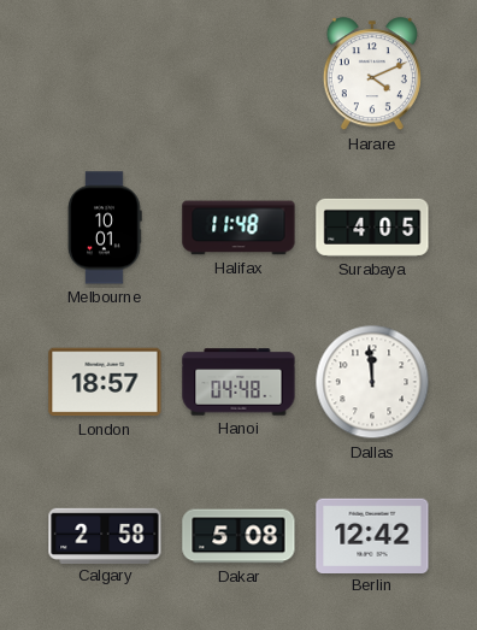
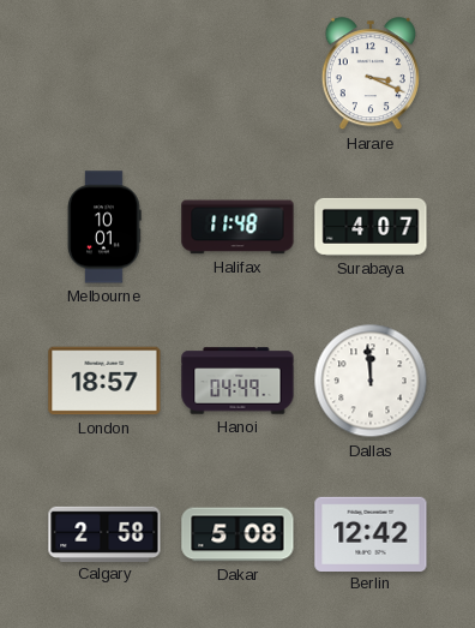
Harare: 4:11 -> 3:19
Surabaya: 4:05 -> 4:07
Hanoi: 04:48 -> 04:49
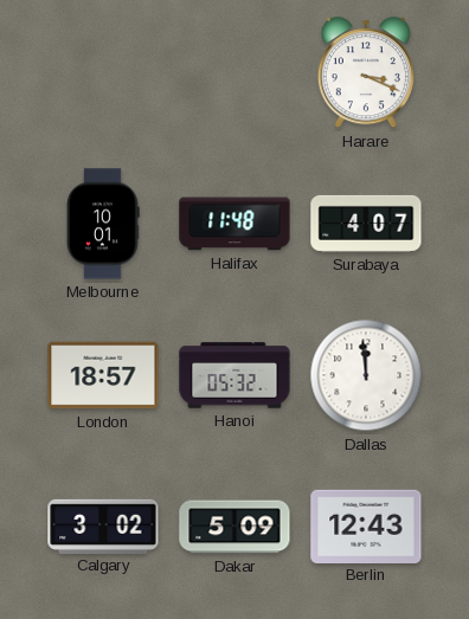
Hanoi: 04:49 -> 05:32
Calgary: 2:58 -> 3:02
Dakar: 5:08 -> 5:09
Berlin: 12:42 -> 12:43
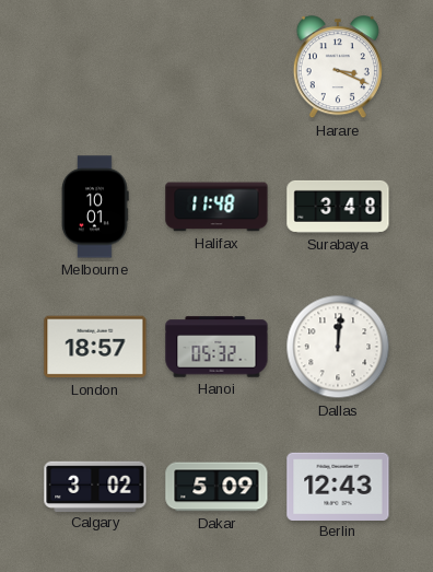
Surabaya: 4:07 -> 3:48
Dallas: 11:59 -> 12:01
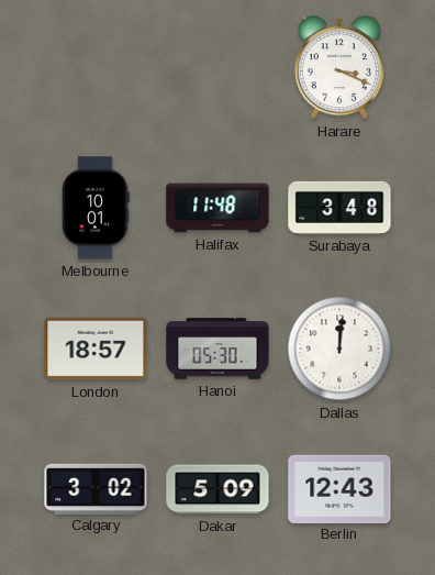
Hanoi: 05:32 -> 05:30
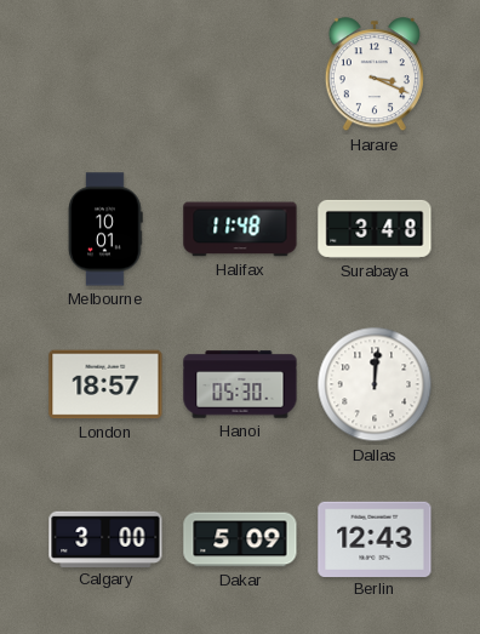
Calgary: 3:02 -> 3:00
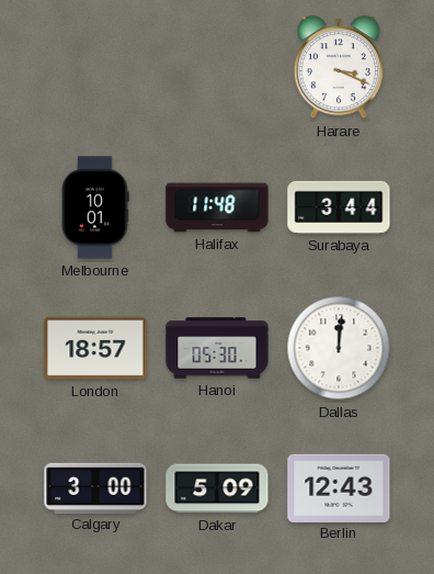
Surabaya: 3:48 -> 3:44
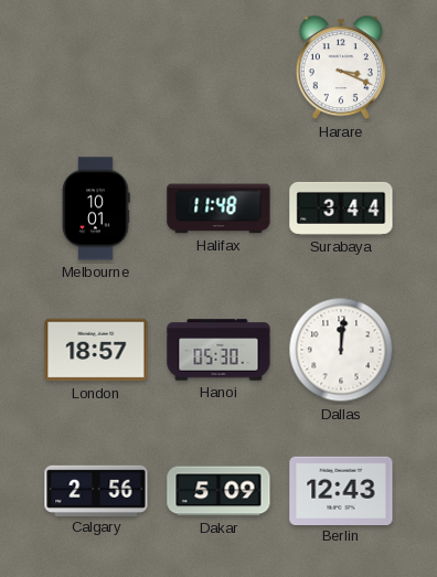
Calgary: 3:00 -> 2:56
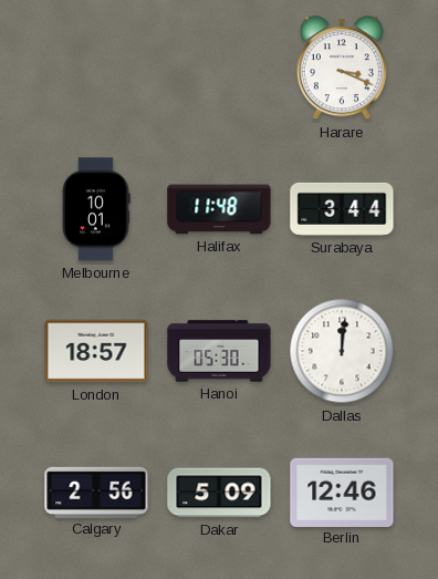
Berlin: 12:43 -> 12:46
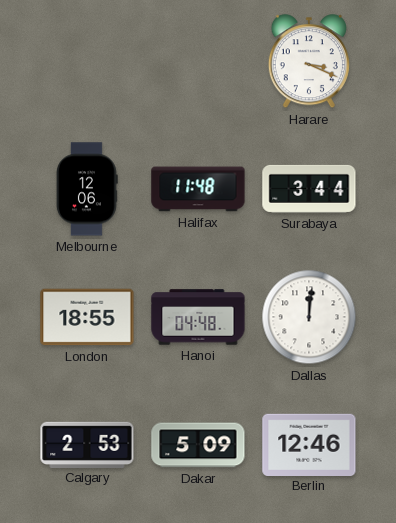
Melbourne: 10:01 -> 12:06
London: 18:57 -> 18:55
Hanoi: 05:30 -> 04:48
Calgary: 2:56 -> 2:53
